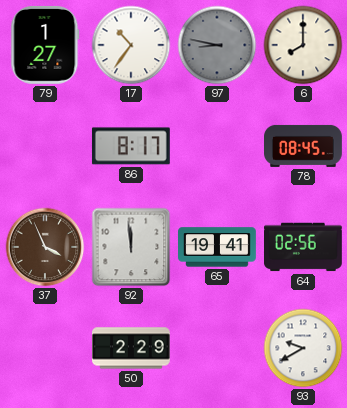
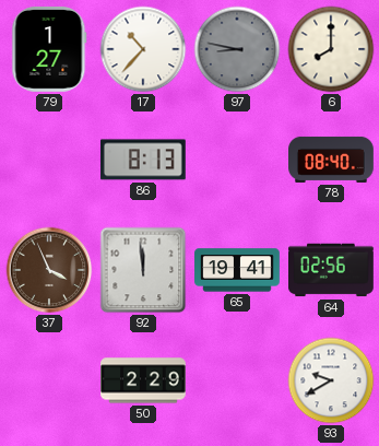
17: 10:36 -> 10:37
86: 8:17 -> 8:13
78: 08:45 -> 08:40
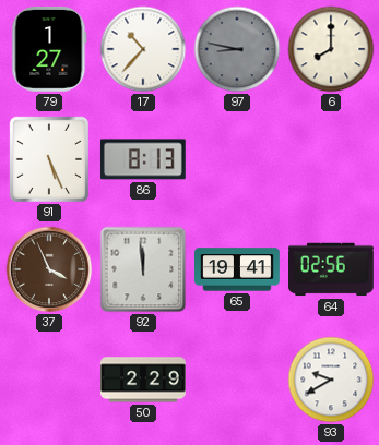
91: none -> 5:26
78: 08:40 -> none
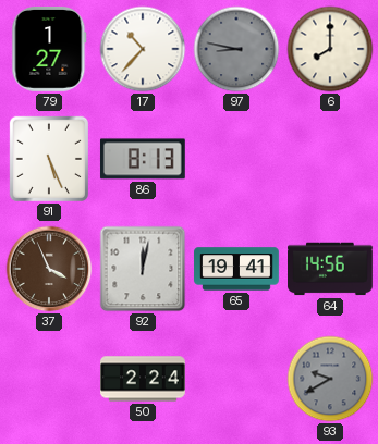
92: 11:59 -> 12:02
64: 02:56 -> 14:56
50: 2:29 -> 2:24
93 dial: white -> grey
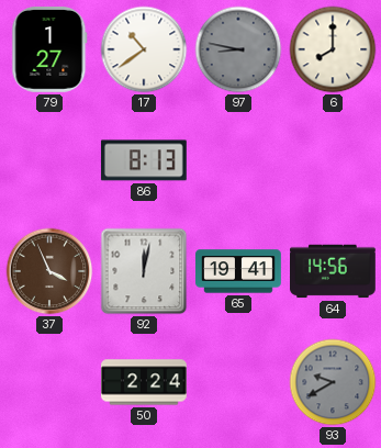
17: 10:37 -> 10:39
91: 5:26 -> none
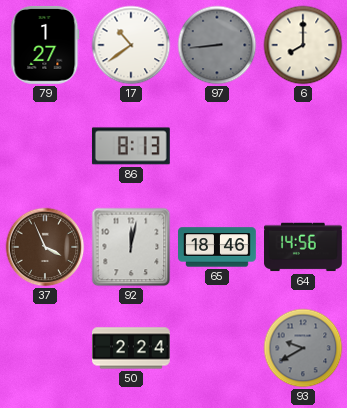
97: 8:47 -> 8:44
65: 19:41 -> 18:46
